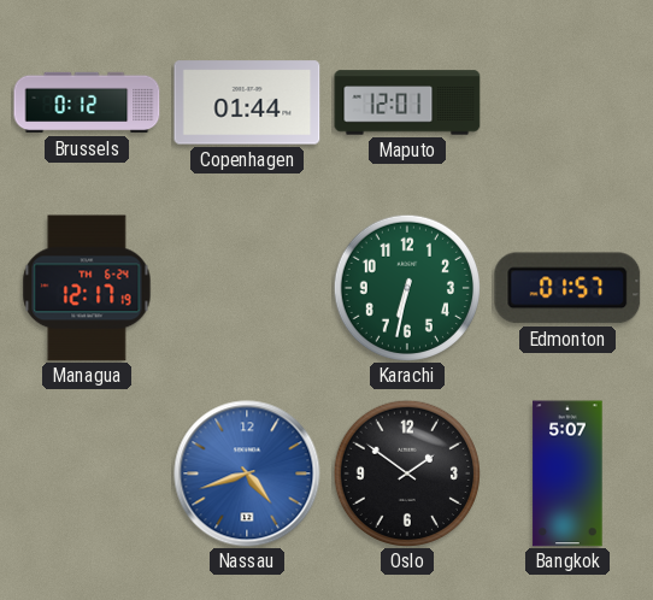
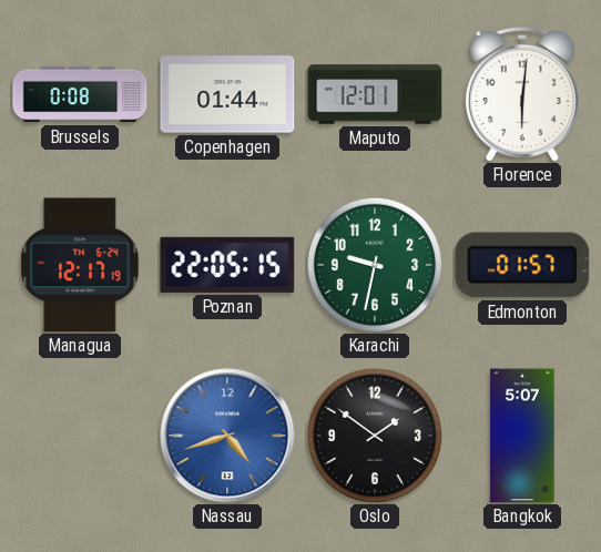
Brussels: 0:12 -> 0:08
Florence: none -> 6:01
Poznan: none -> 22:05
Karachi: 6:32 -> 9:32
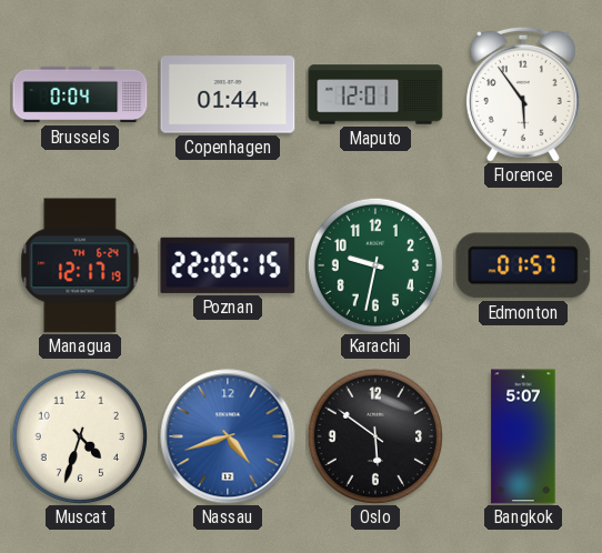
Brussels: 0:08 -> 0:04
Florence: 6:01 -> 5:54
Muscat: none -> 4:33
Oslo: 1:51 -> 5:51
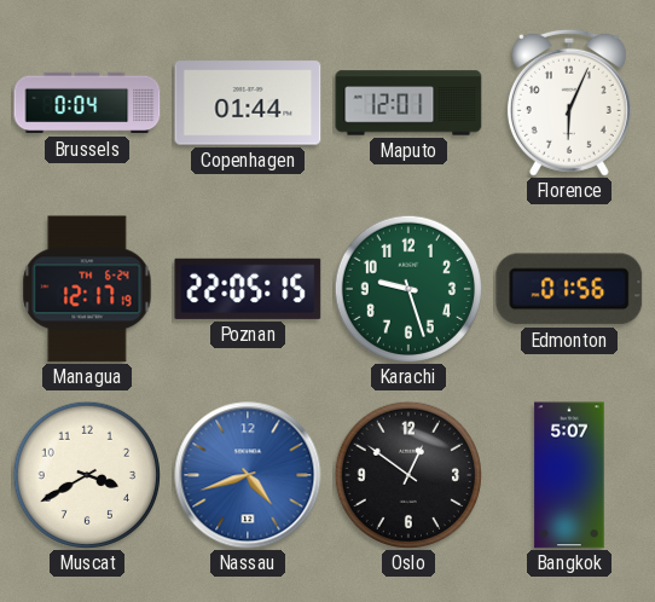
Florence: 5:54 -> 6:04
Karachi: 9:32 -> 9:27
Edmonton: 01:57 -> 01:56
Muscat: 4:33 -> 3:40
Oslo: 5:51 -> 12:51
